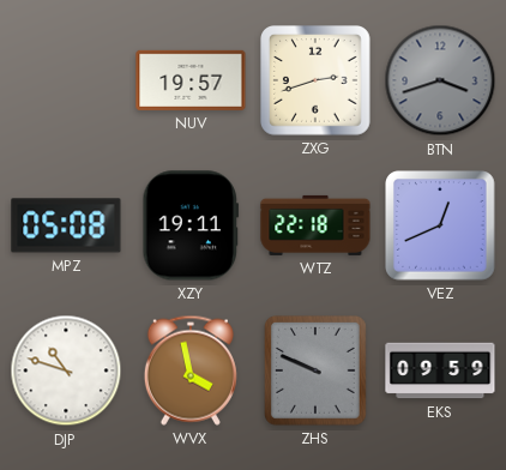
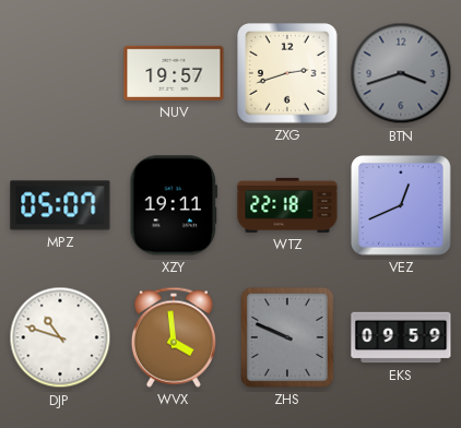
MPZ: 05:08 -> 05:07
WVX: 3:58 -> 3:59
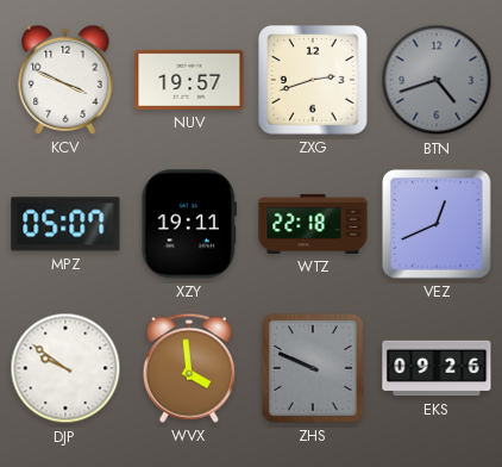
KCV: none -> 3:49
BTN: 3:42 -> 4:42
DJP: 10:48 -> 9:51
EKS: 09:59 -> 09:26
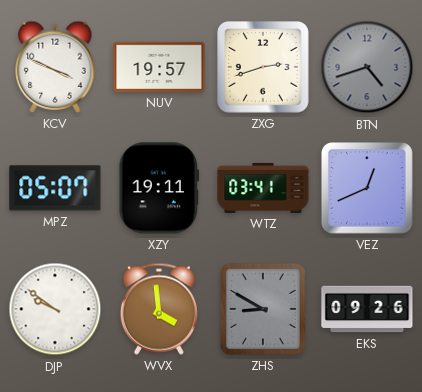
WTZ: 22:18 -> 03:41
ZHS: 9:49 -> 8:50
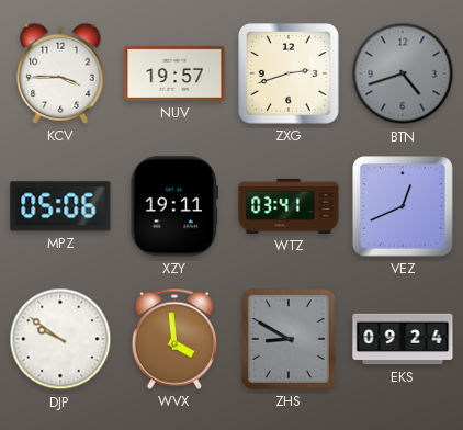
KCV: 3:49 -> 3:45
MPZ: 05:07 -> 05:06
EKS: 09:26 -> 09:24
